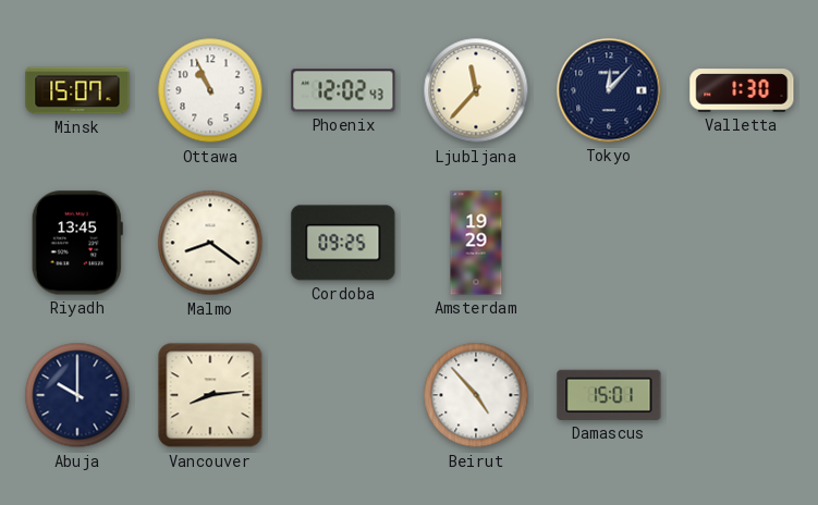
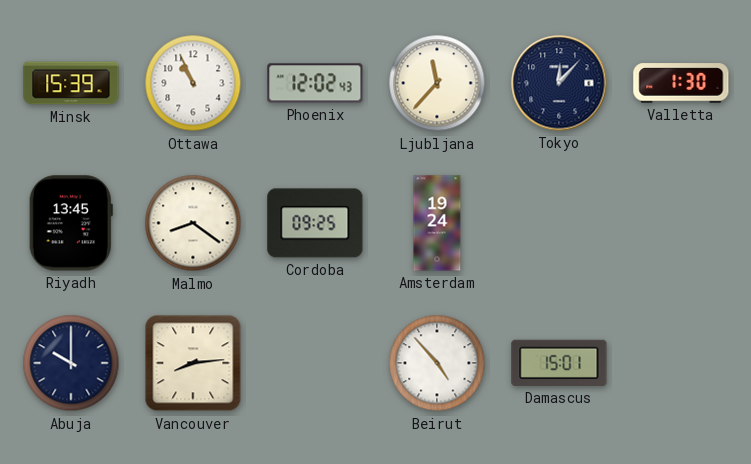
Minsk: 15:07 -> 15:39
Amsterdam: 19:29 -> 19:24
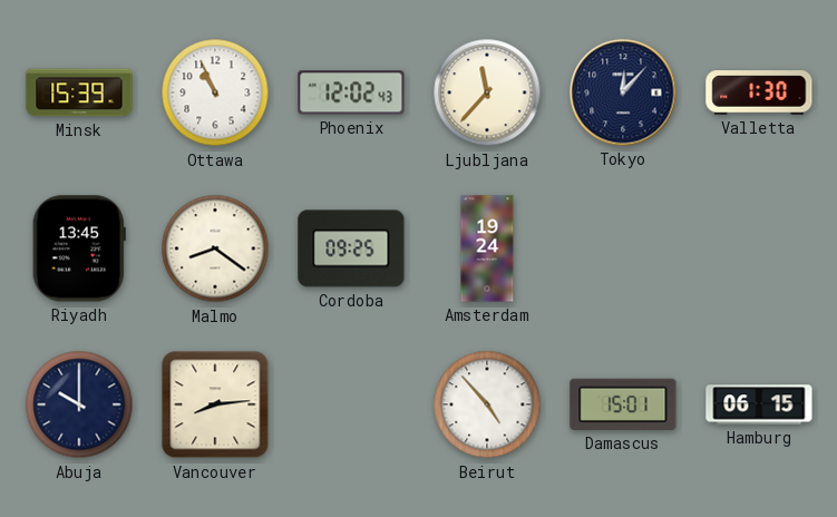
Hamburg: none -> 06:15
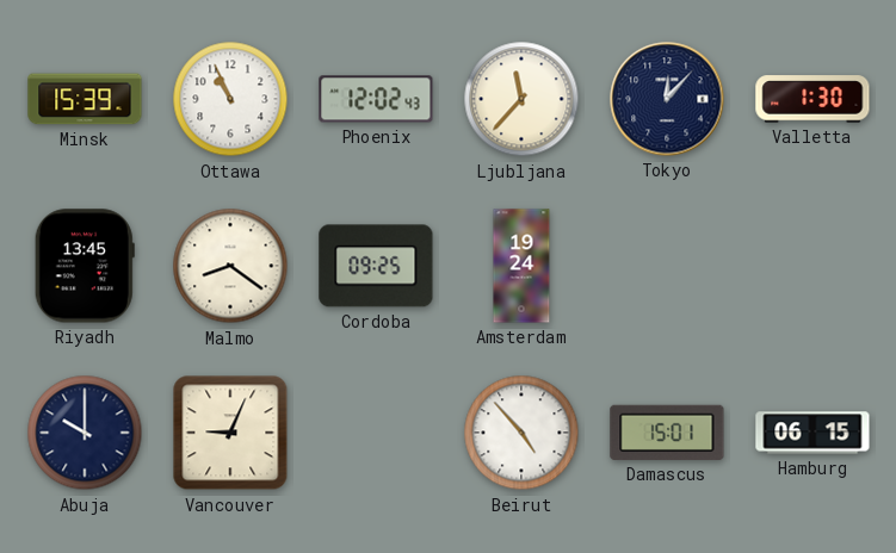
Vancouver: 8:14 -> 9:04
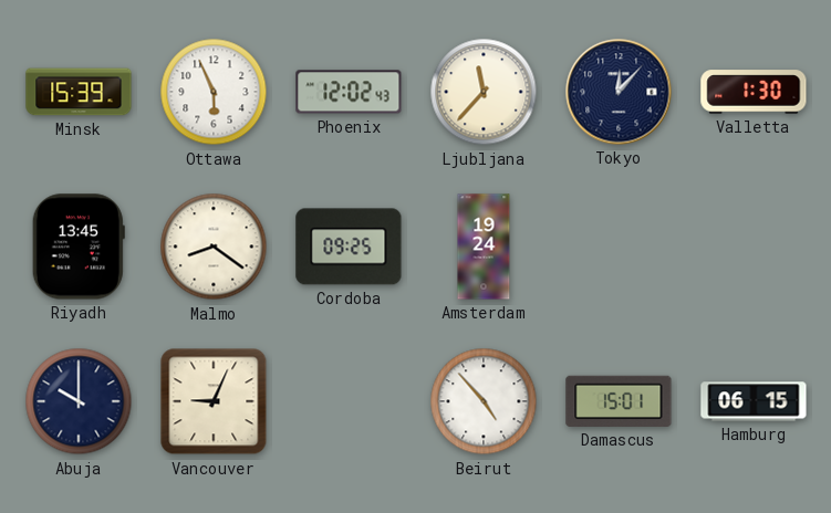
Ottawa: 10:56 -> 5:56
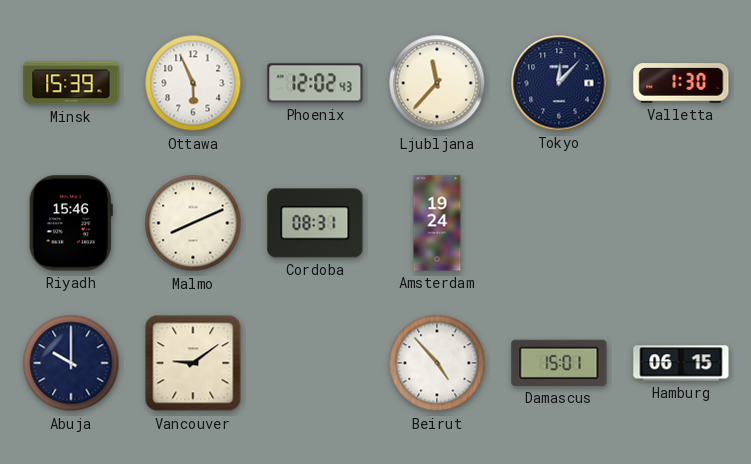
Riyadh: 13:45 -> 15:46
Malmo: 8:21 -> 8:11
Cordoba: 09:25 -> 08:31
Vancouver: 9:04 -> 9:09
